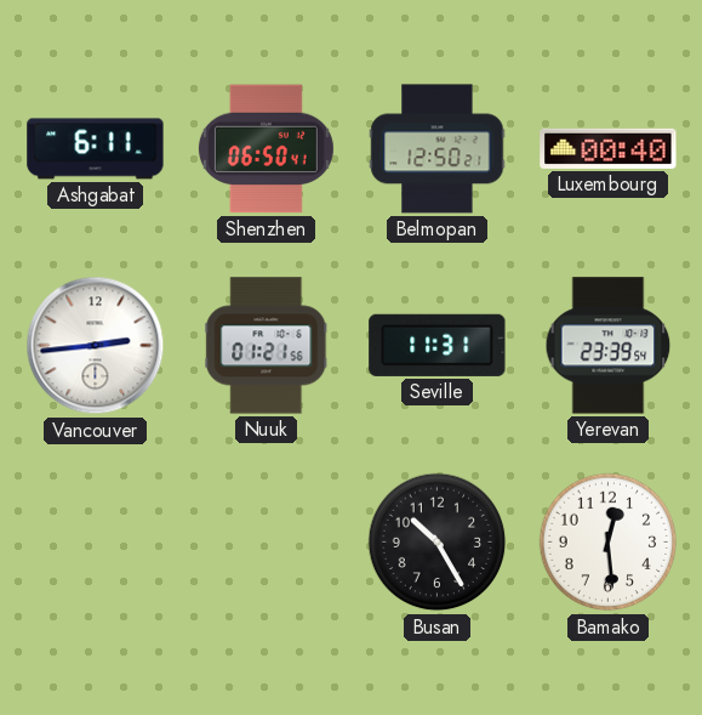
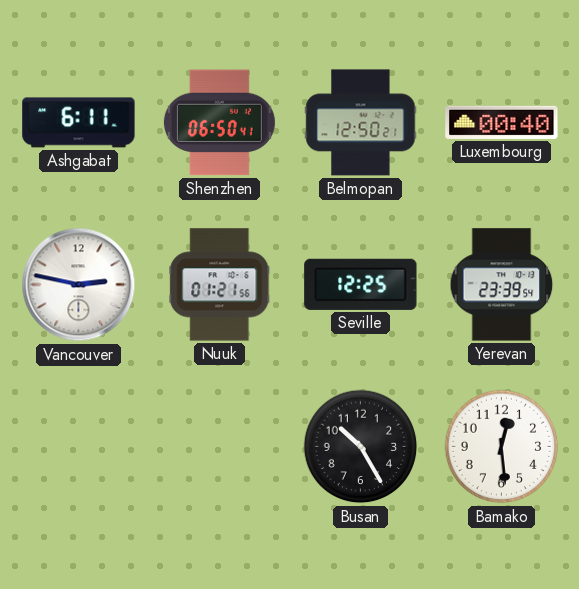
Vancouver: 2:44 -> 2:47
Seville: 11:31 -> 12:25
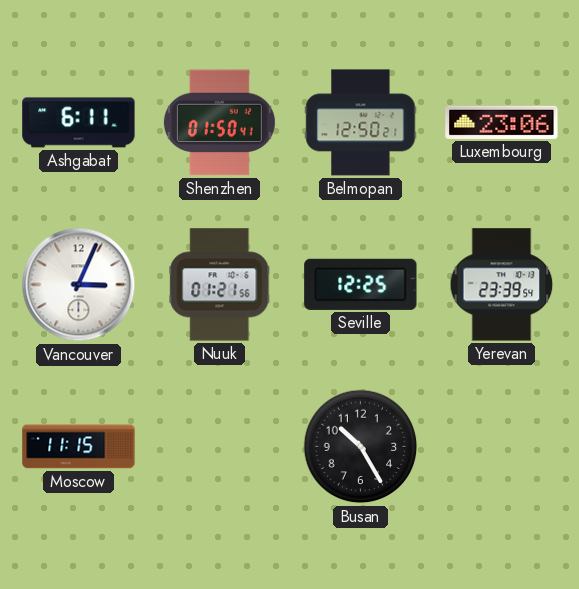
Shenzhen: 06:50 -> 01:50
Luxembourg: 00:40 -> 23:06
Vancouver: 2:47 -> 3:04
Moscow: none -> 11:15
Bamako: 12:29 -> none
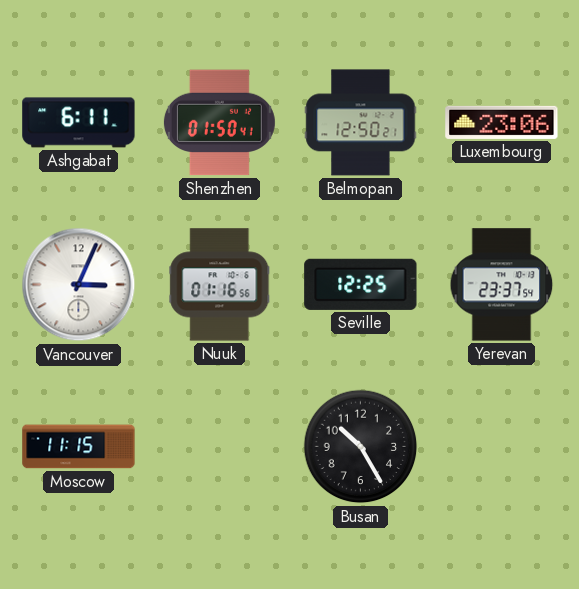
Nuuk: 01:21 -> 01:16
Yerevan: 23:39 -> 23:37
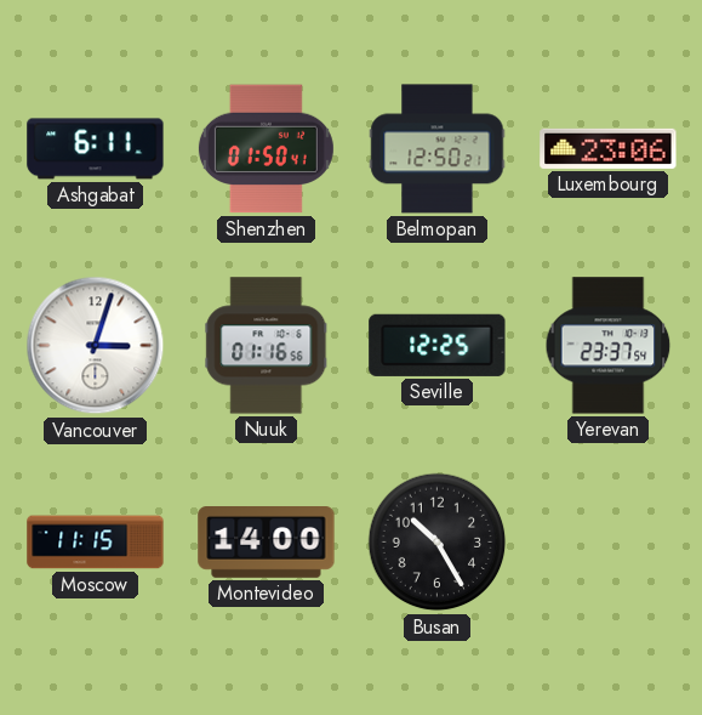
Vancouver: 3:04 -> 3:03
Montevideo: none -> 14:00
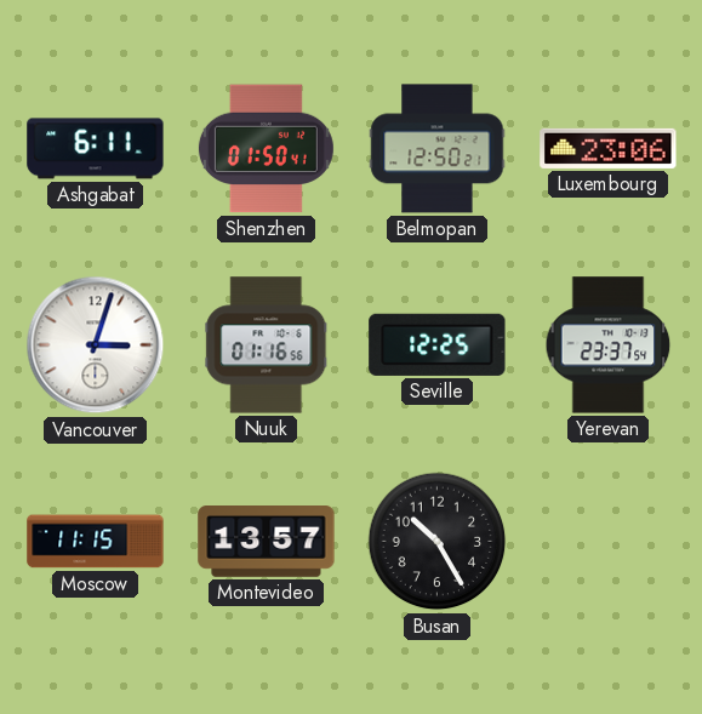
Montevideo: 14:00 -> 13:57
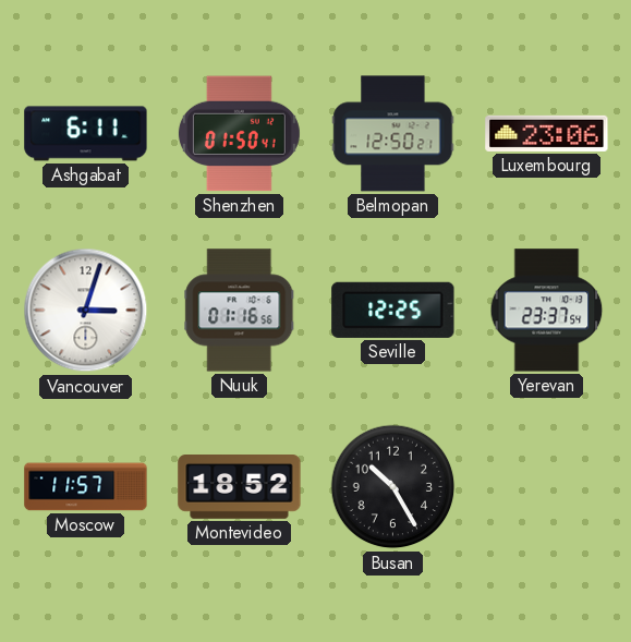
Moscow: 11:15 -> 11:57
Montevideo: 13:57 -> 18:52
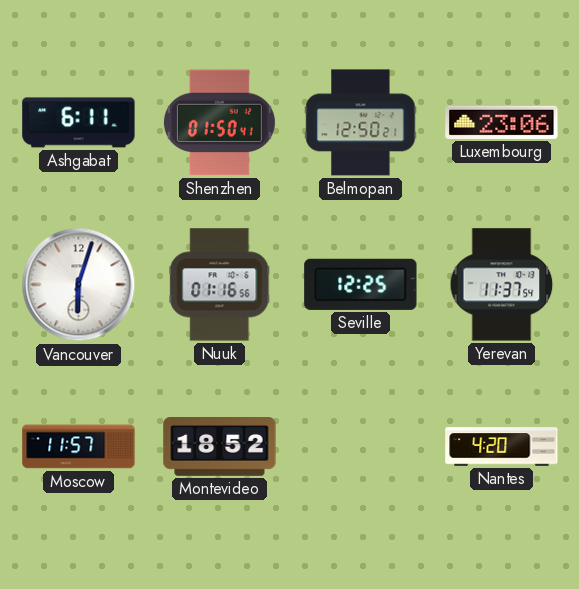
Vancouver: 3:03 -> 6:03
Yerevan: 23:37 -> 11:37
Busan: 10:25 -> none
Nantes: none -> 4:20
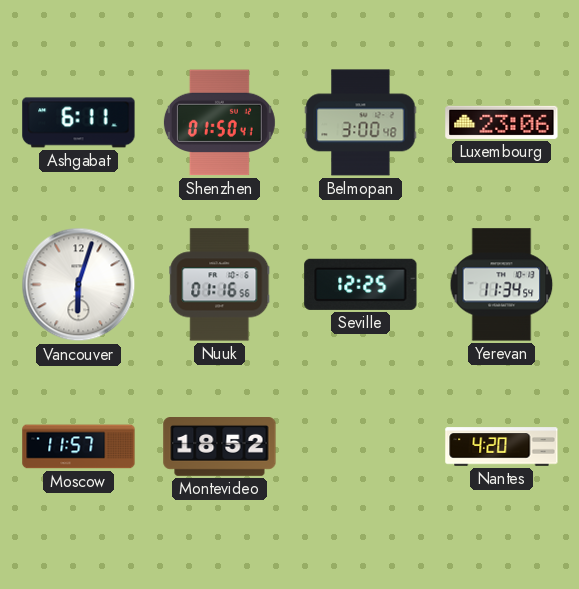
Belmopan: 12:50 -> 3:00
Yerevan: 11:37 -> 11:34
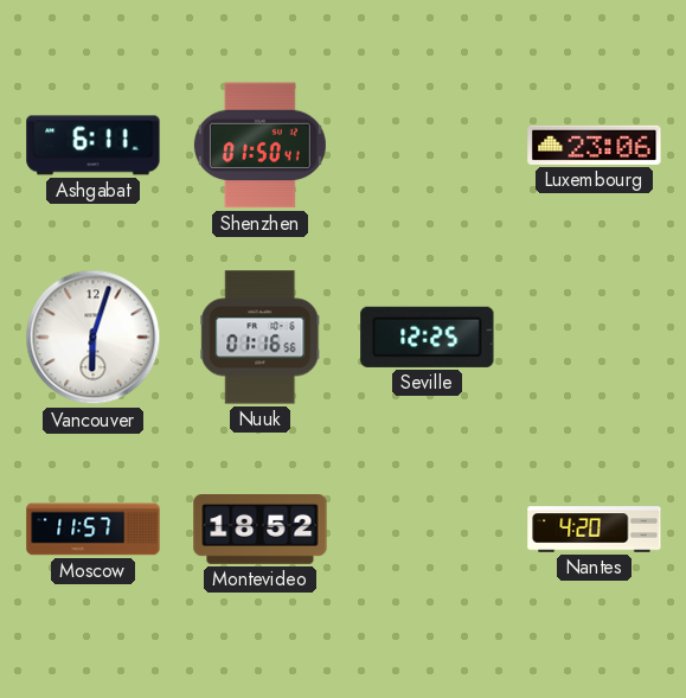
Belmopan: 3:00 -> none
Yerevan: 11:34 -> none
